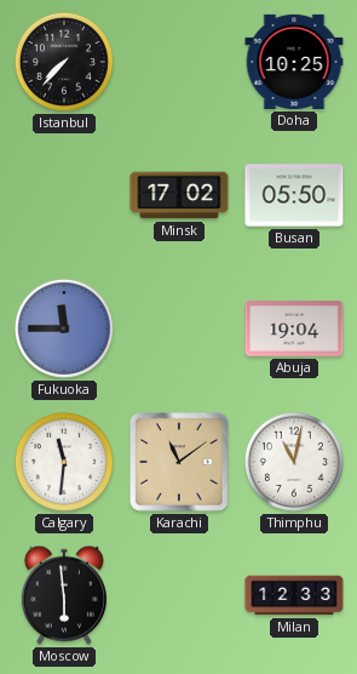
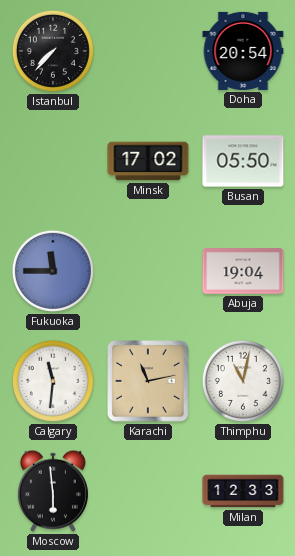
Doha: 10:25 -> 20:54
Karachi: 11:09 -> 11:13
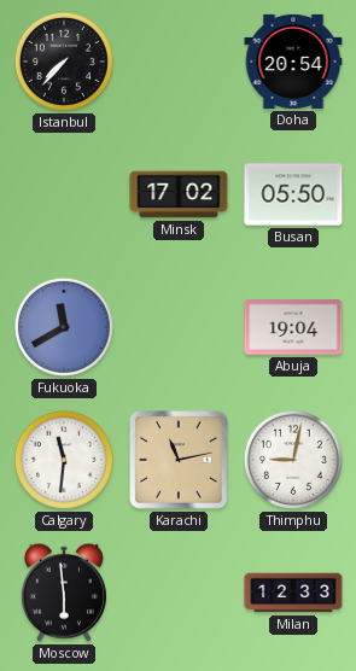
Fukuoka: 11:45 -> 11:40
Thimphu: 11:02 -> 9:02
